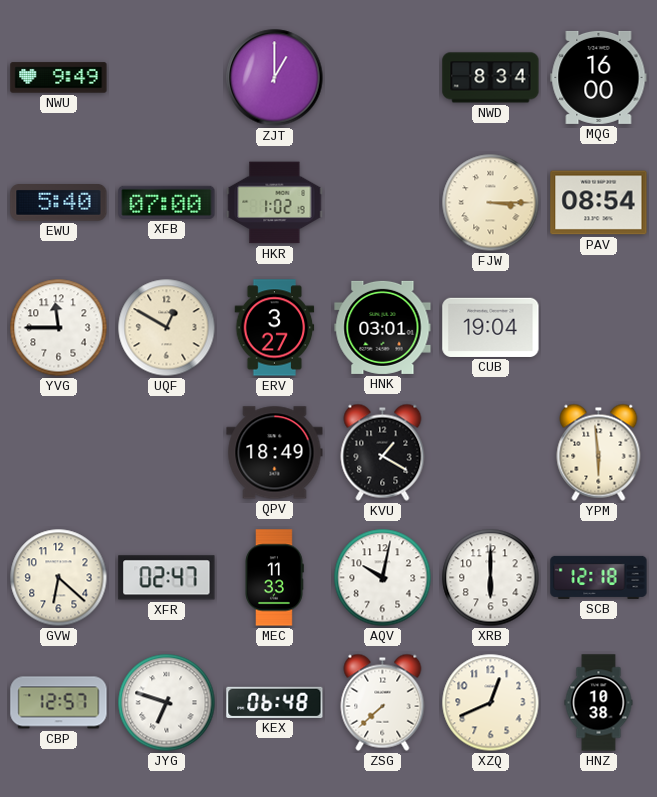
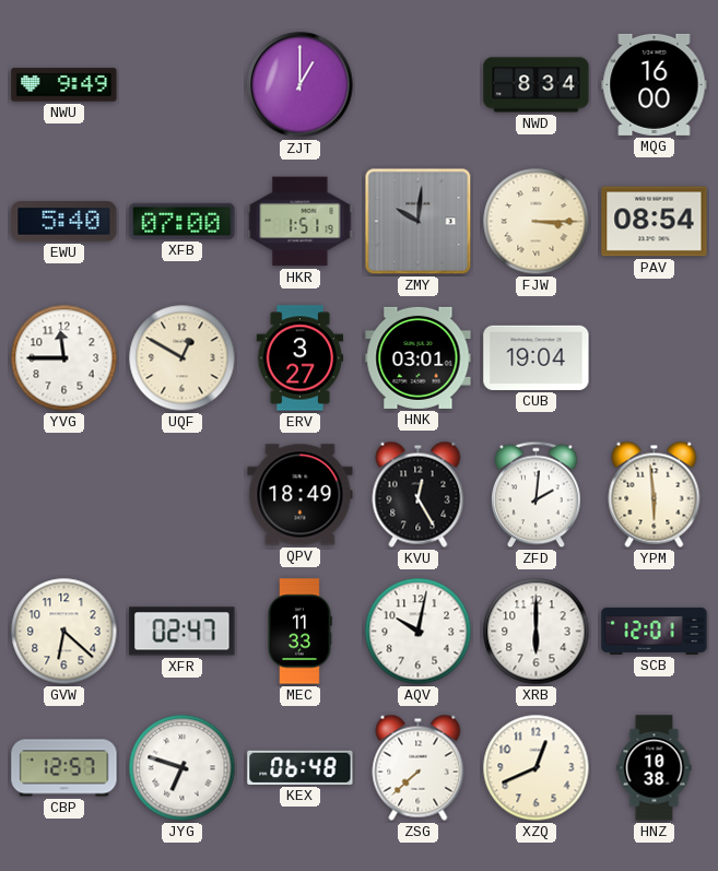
HKR: 1:02 -> 1:51
ZMY: none -> 10:01
KVU: 1:20 -> 12:25
ZFD: none -> 2:01
SCB: 12:18 -> 12:01
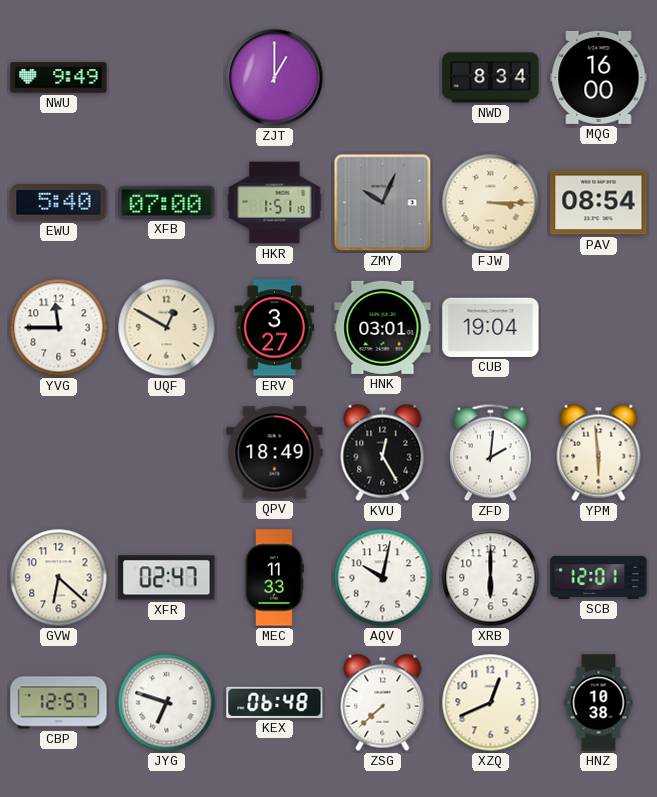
ZMY: 10:01 -> 10:04
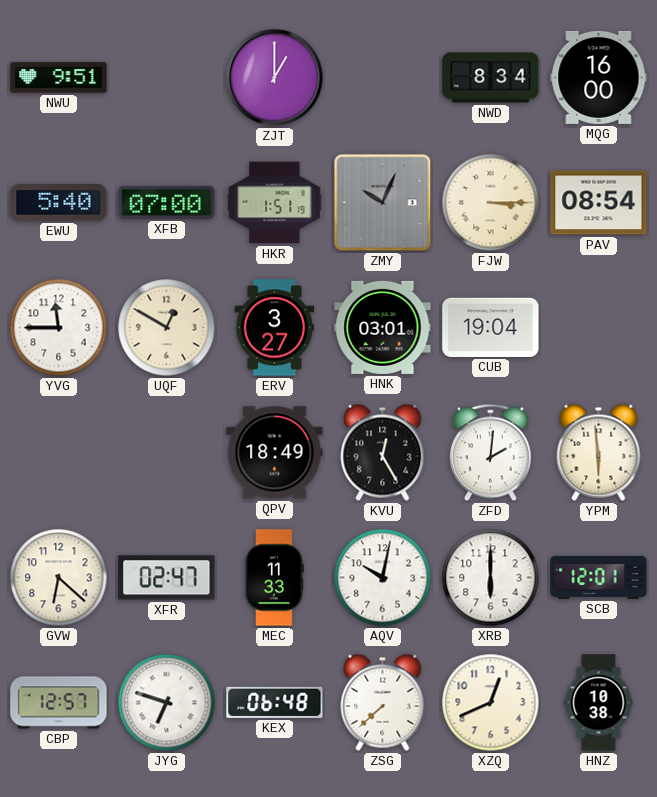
NWU: 9:49 -> 9:51
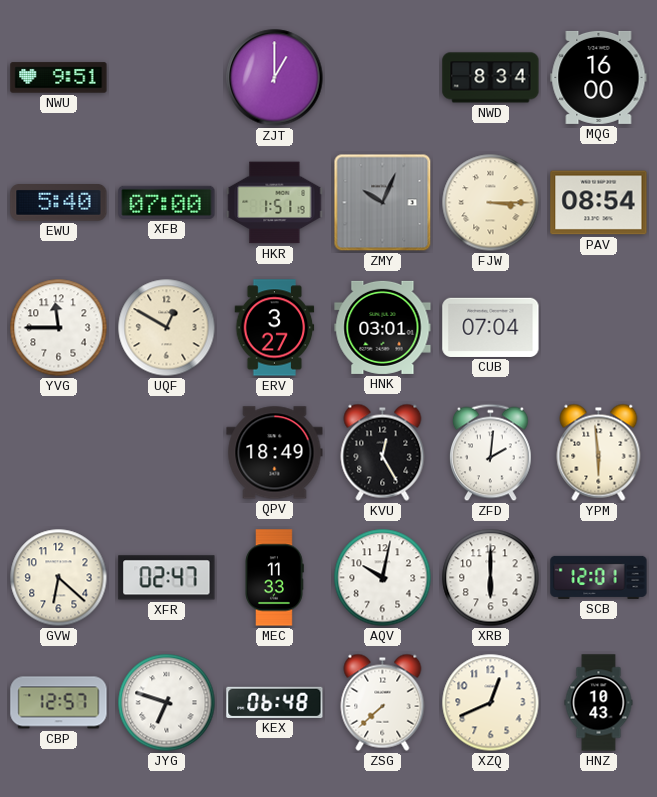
CUB: 19:04 -> 07:04
HNZ: 10:38 -> 10:43
